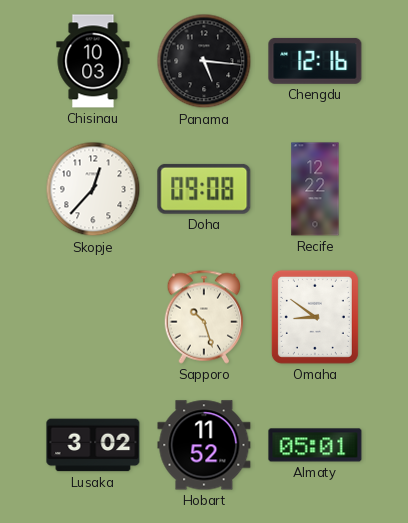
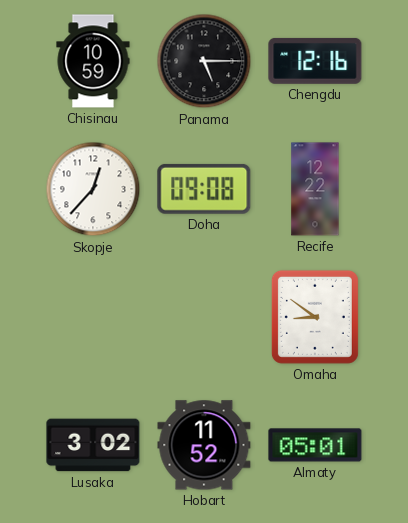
Chisinau: 10:03 -> 10:59
Panama: 5:16 -> 5:15
Sapporo: 10:27 -> none
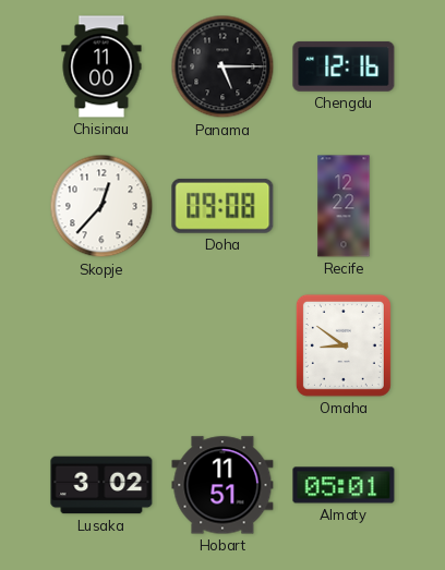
Chisinau: 10:59 -> 11:00
Hobart: 11:52 -> 11:51
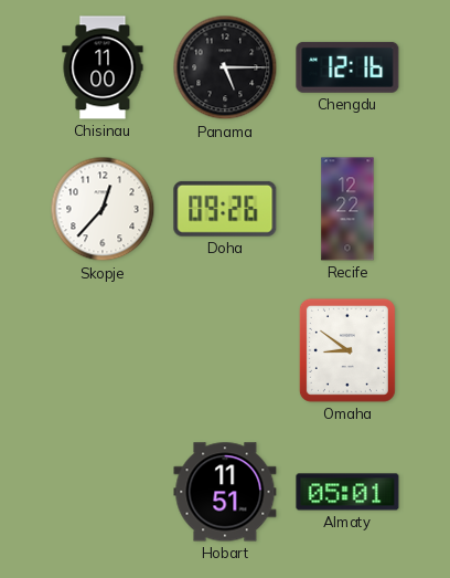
Doha: 09:08 -> 09:26
Lusaka: 3:02 -> none
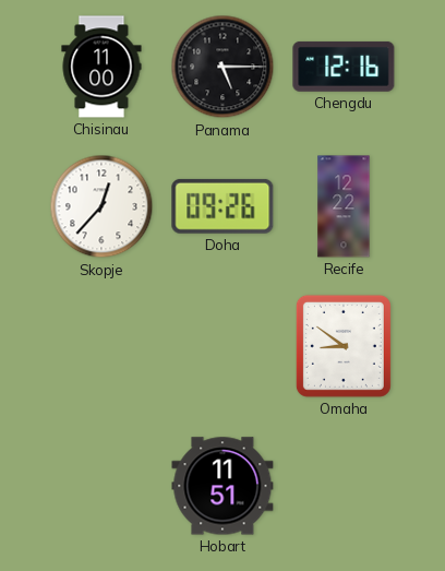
Almaty: 05:01 -> none
